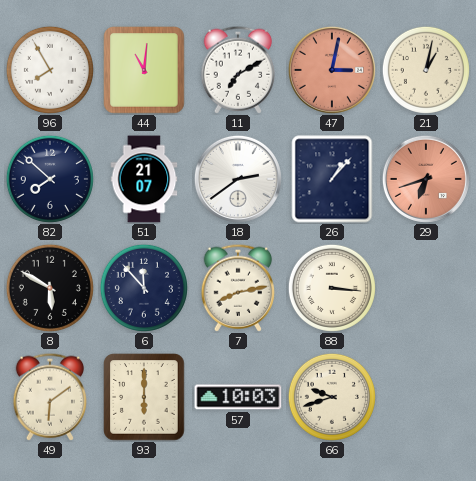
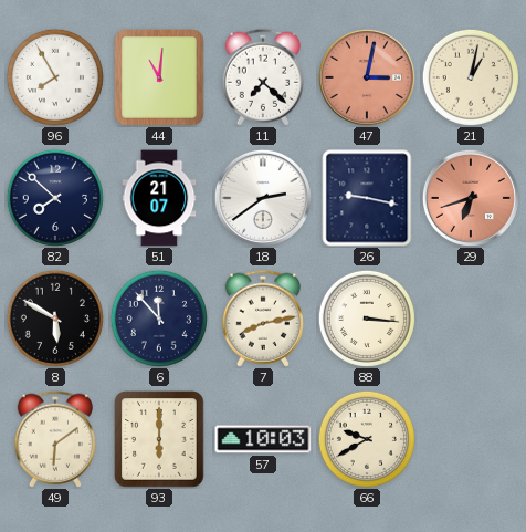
11: 7:10 -> 7:22
26: 1:07 -> 9:17
66: 9:42 -> 9:40
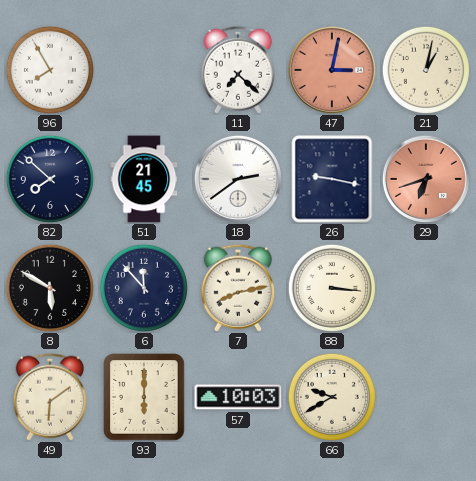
44: 11:01 -> none
51: 21:07 -> 21:45
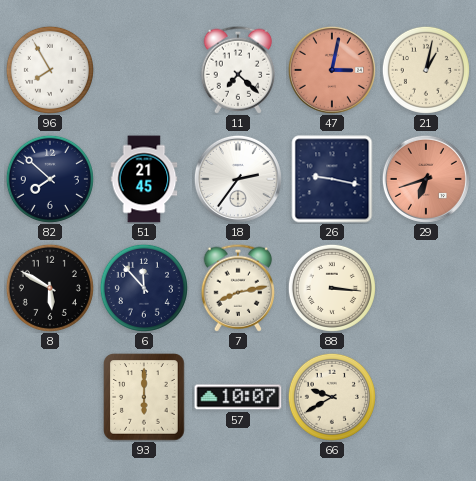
18: 2:39 -> 2:36
49: 6:09 -> none
57: 10:03 -> 10:07
